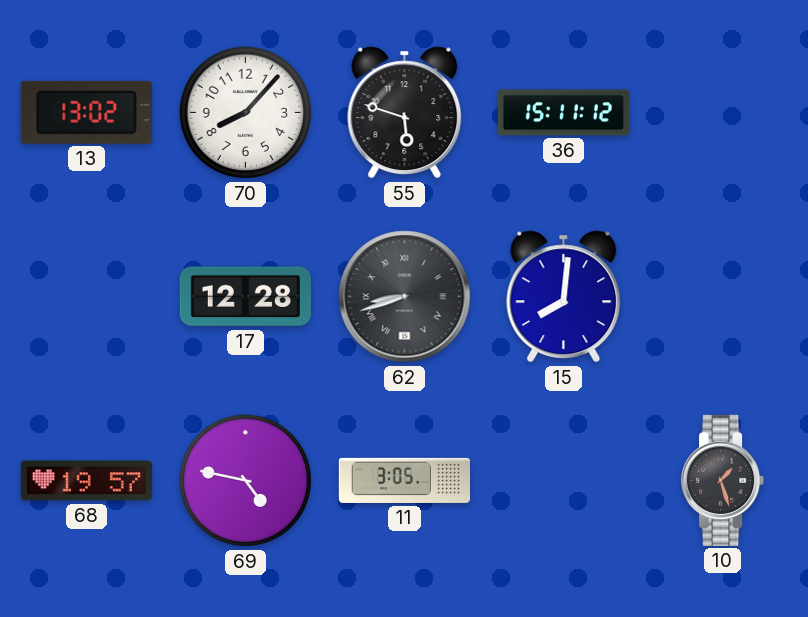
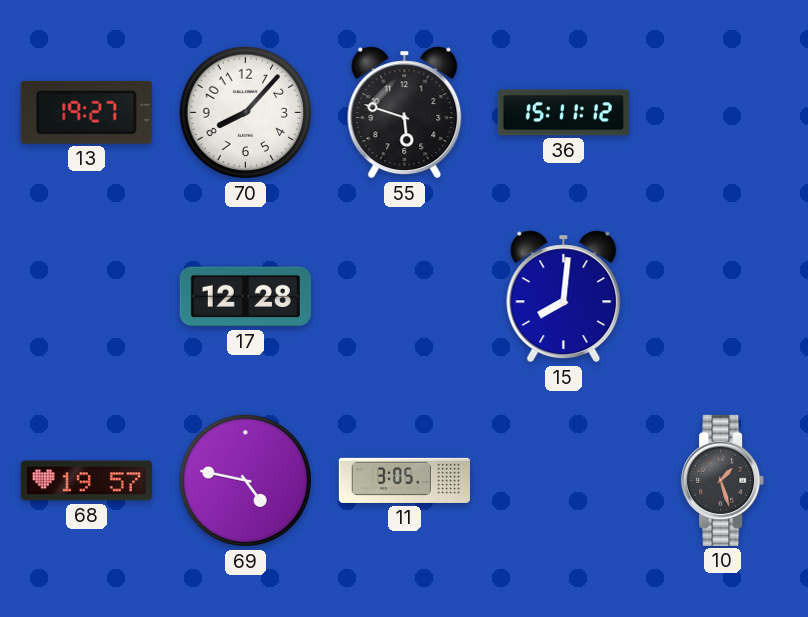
13: 13:02 -> 19:27
62: 8:42 -> none
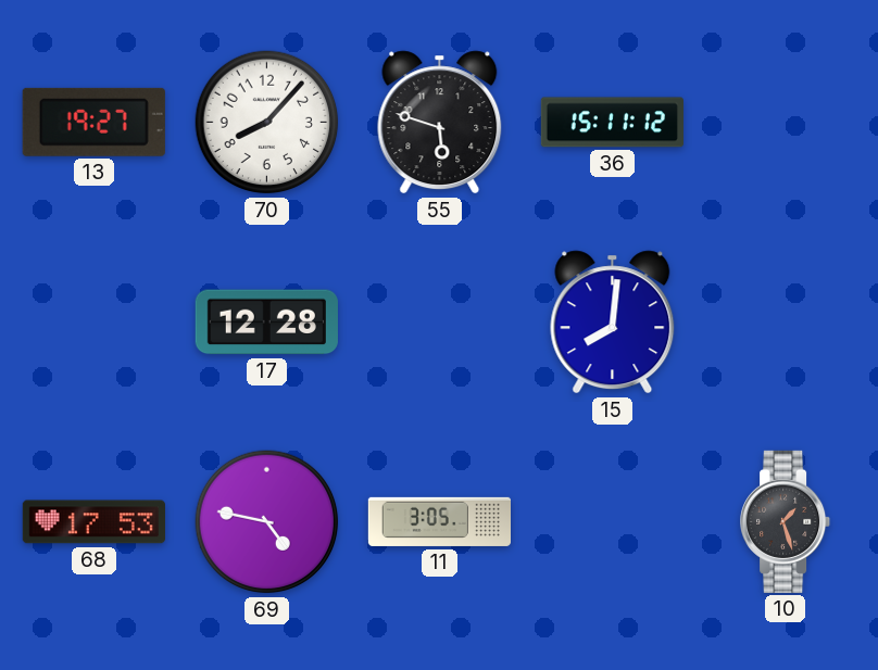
68: 19:57 -> 17:53
